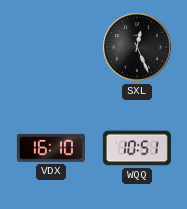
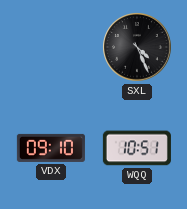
SXL: 12:26 -> 4:26
VDX: 16:10 -> 09:10
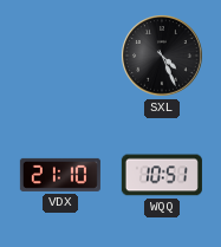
VDX: 09:10 -> 21:10
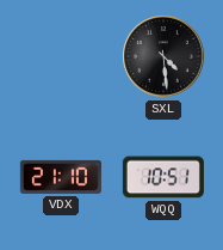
SXL: 4:26 -> 4:29
